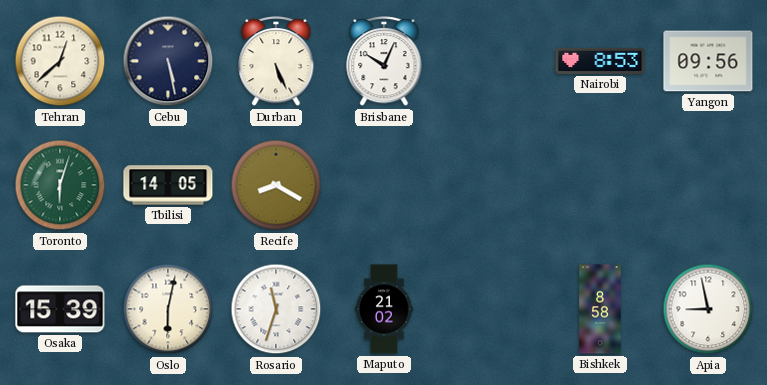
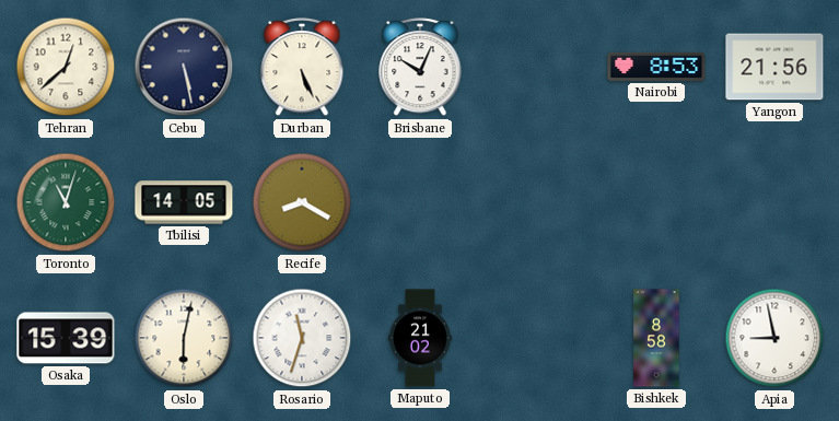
Yangon: 09:56 -> 21:56
Toronto: 6:03 -> 11:03
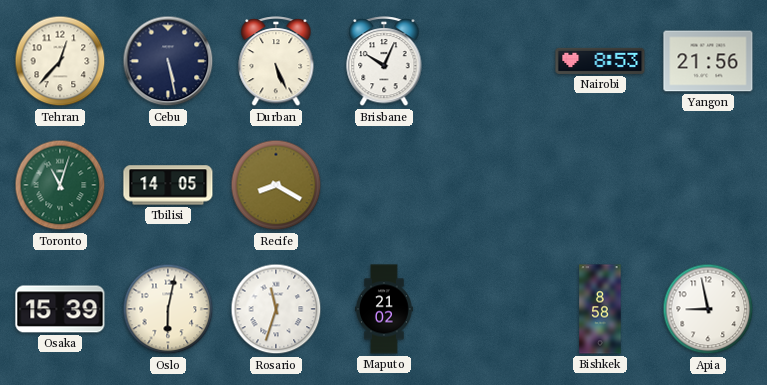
Tehran: 12:38 -> 12:37
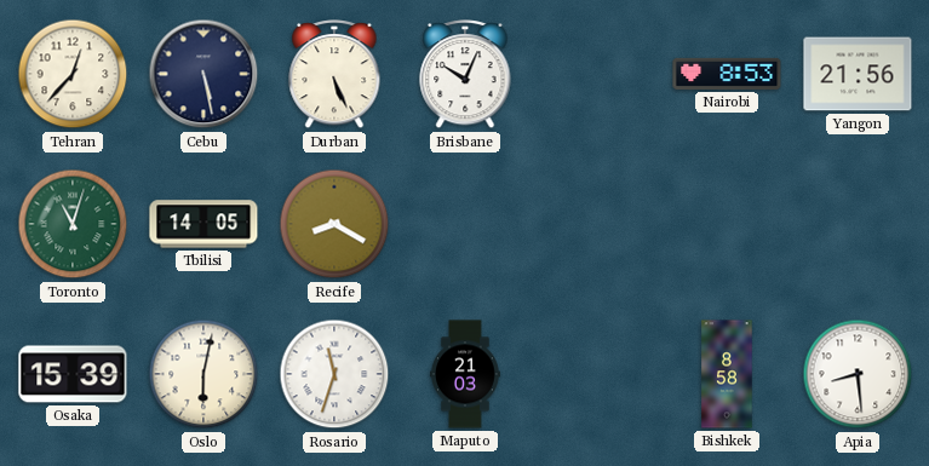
Maputo: 21:02 -> 21:03
Apia: 8:58 -> 8:29
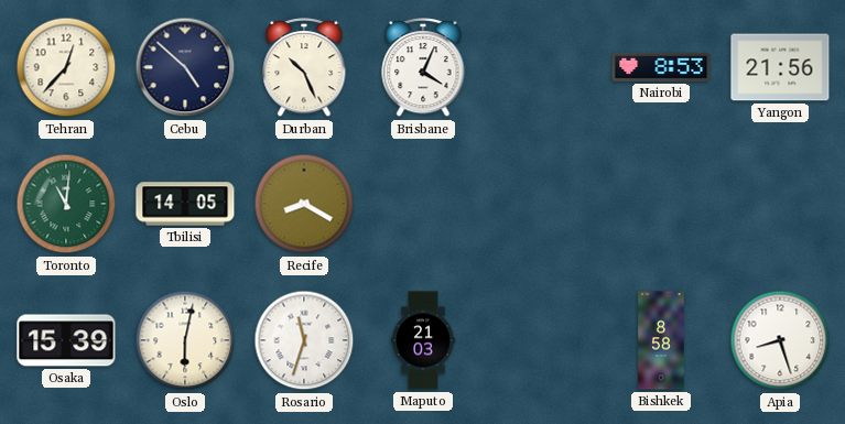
Cebu: 5:28 -> 4:52
Durban: 5:26 -> 10:26
Brisbane: 10:04 -> 4:04
Toronto: 11:03 -> 11:01
Apia: 8:29 -> 8:27
